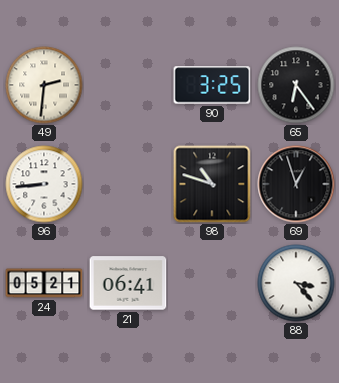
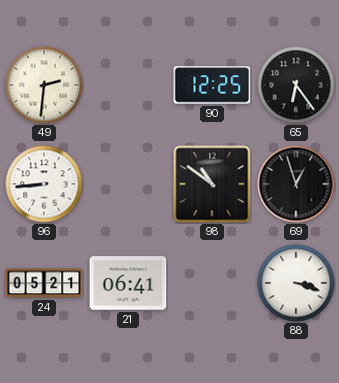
90: 3:25 -> 12:25
98: 10:48 -> 10:51
88: 3:23 -> 3:18
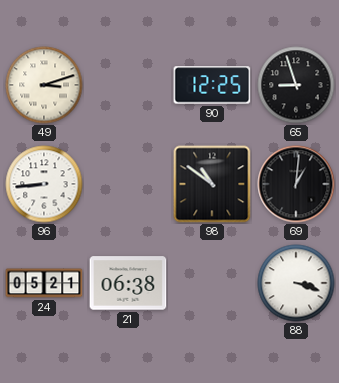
49: 2:31 -> 3:12
65: 6:24 -> 8:57
69: 12:57 -> 1:01
21: 06:41 -> 06:38
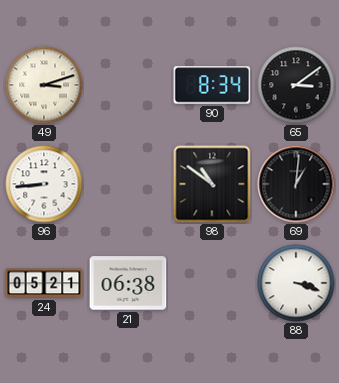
90: 12:25 -> 8:34
65: 8:57 -> 3:09
